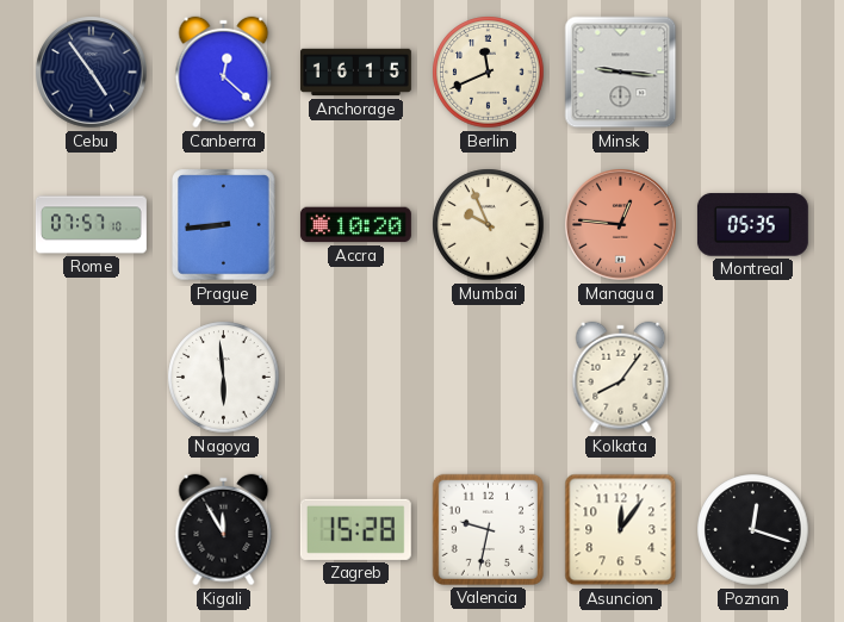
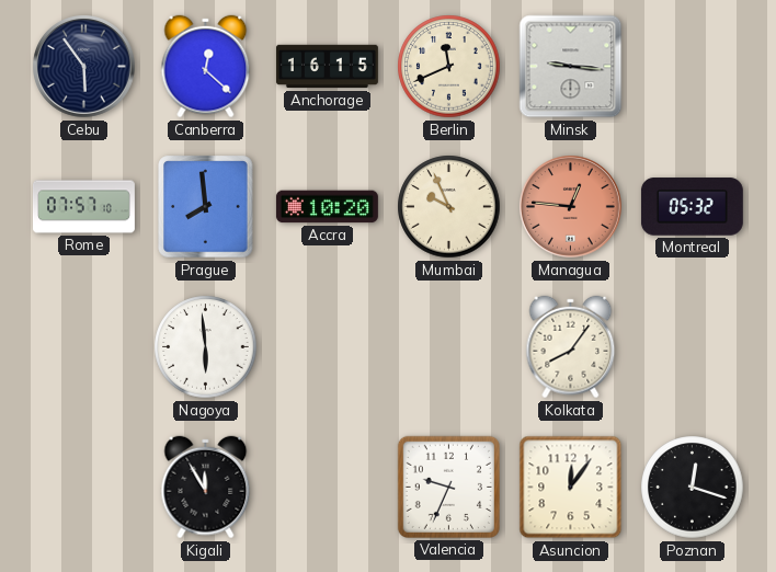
Cebu: 4:54 -> 5:54
Prague: 8:44 -> 7:59
Montreal: 05:35 -> 05:32
Zagreb: 15:28 -> none
Valencia: 9:32 -> 9:34
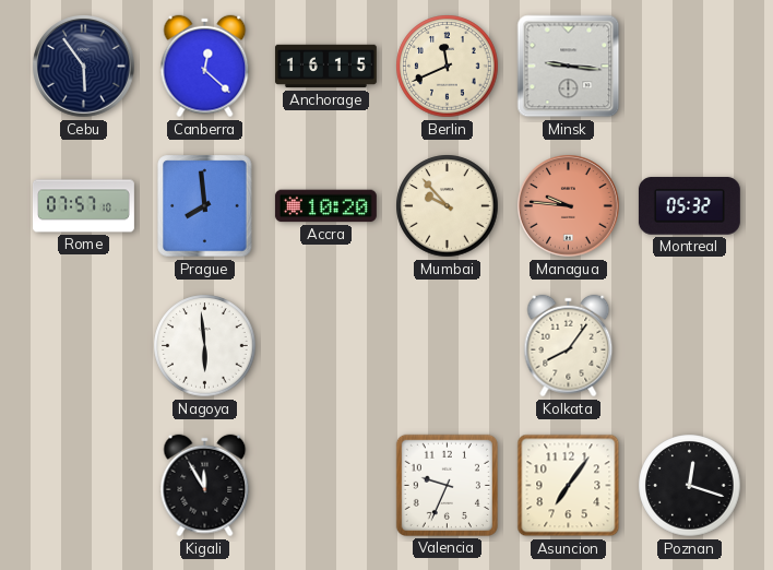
Mumbai: 9:56 -> 9:53
Managua: 12:46 -> 9:46
Asuncion: 12:06 -> 7:06
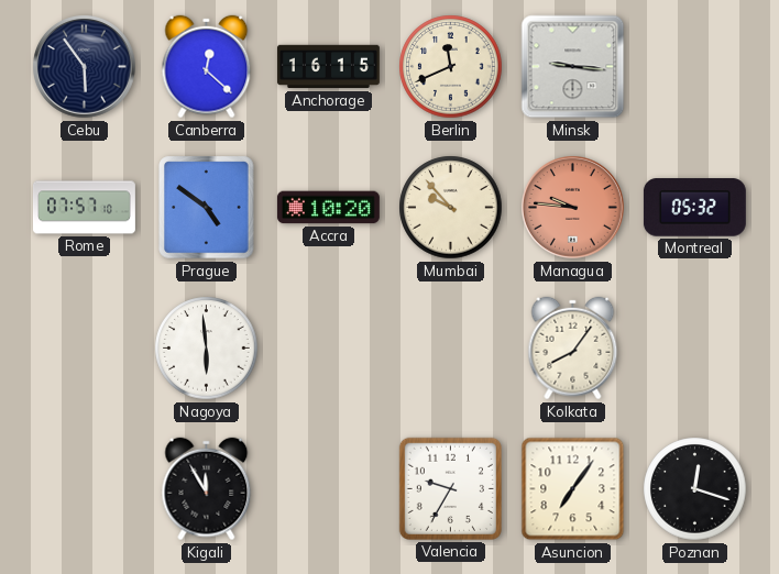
Prague: 7:59 -> 4:51
Valencia: 9:34 -> 9:35
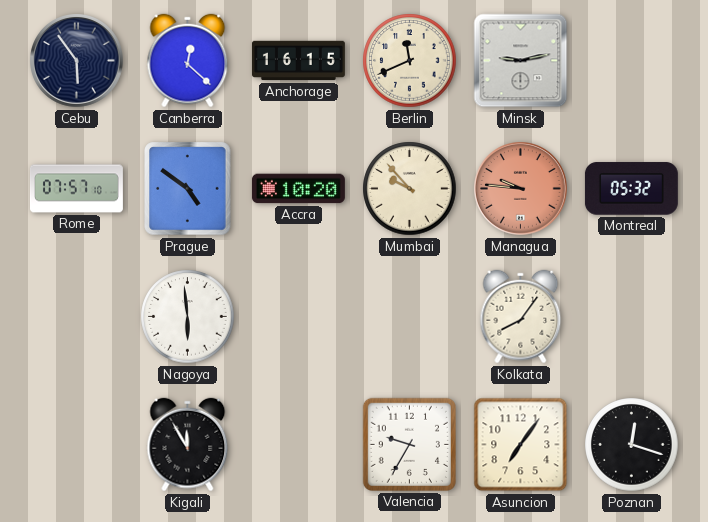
Minsk: 9:16 -> 9:13
